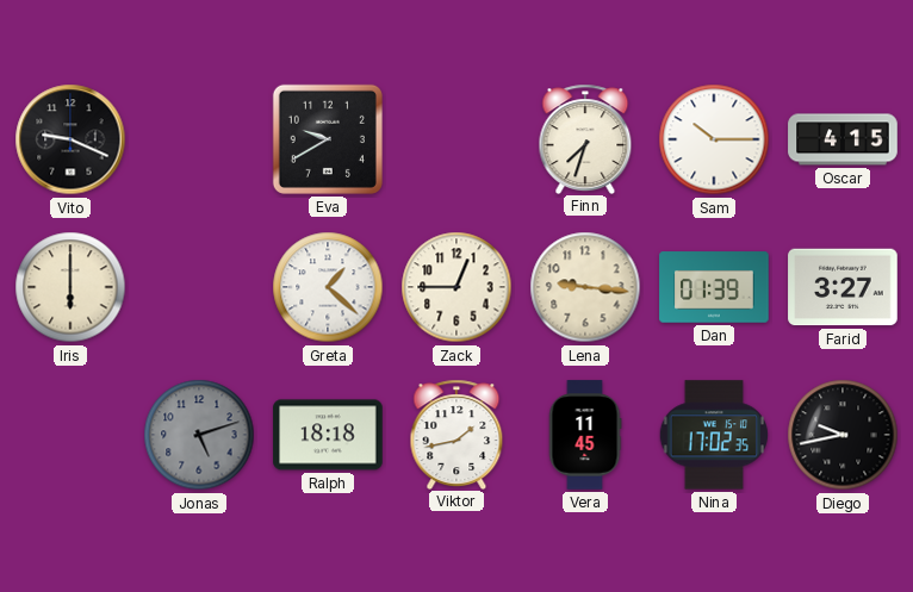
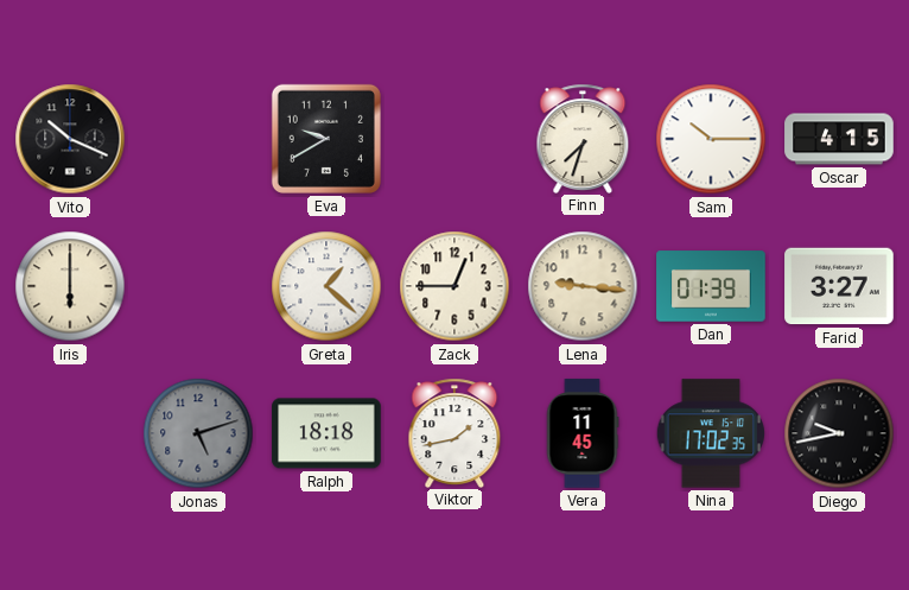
Vito: 9:19 -> 10:19
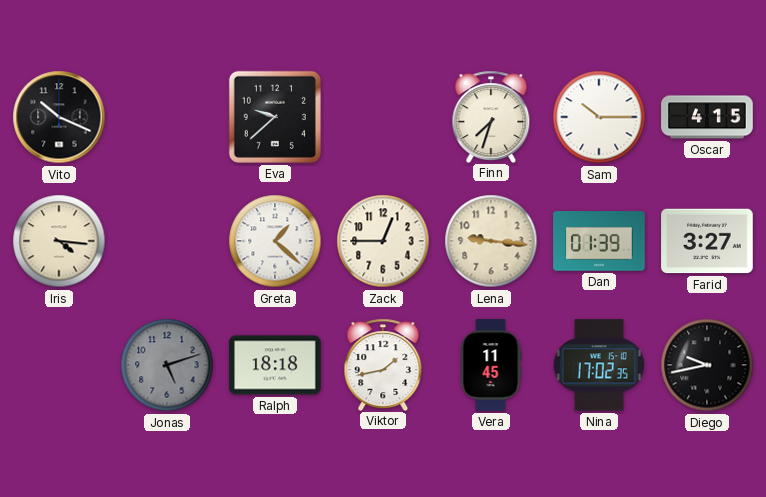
Eva: 9:40 -> 9:38
Iris: 6:00 -> 4:16
